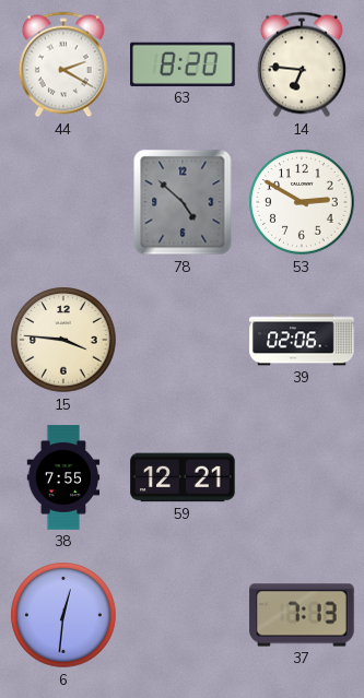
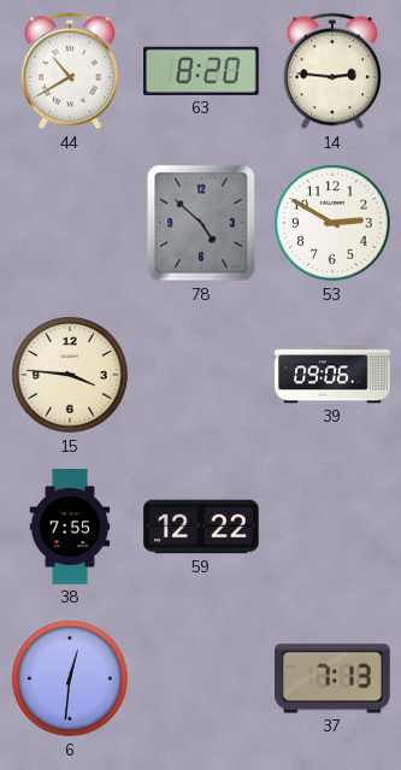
44: 2:20 -> 10:40
14: 6:46 -> 2:46
39: 02:06 -> 09:06
59: 12:21 -> 12:22
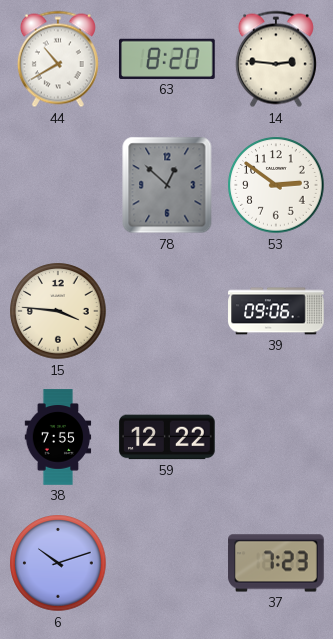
78: 4:52 -> 12:52
53: 2:50 -> 2:51
6: 12:31 -> 10:12
37: 7:13 -> 7:23
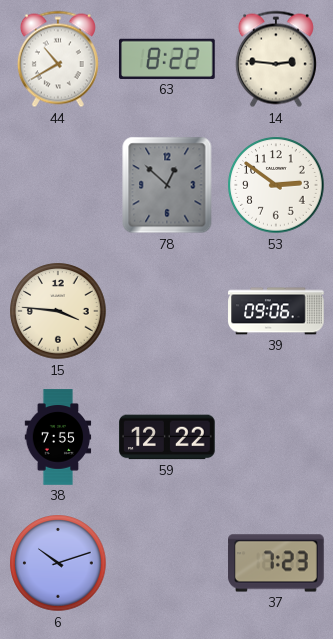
63: 8:20 -> 8:22
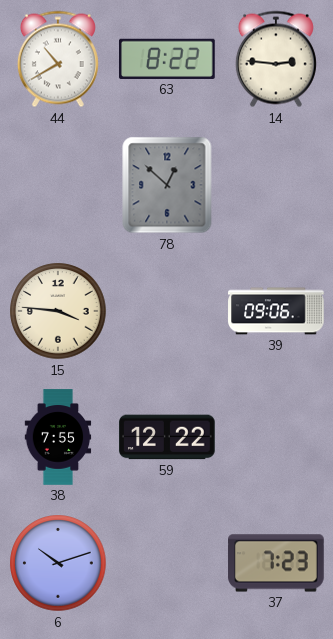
53: 2:51 -> none
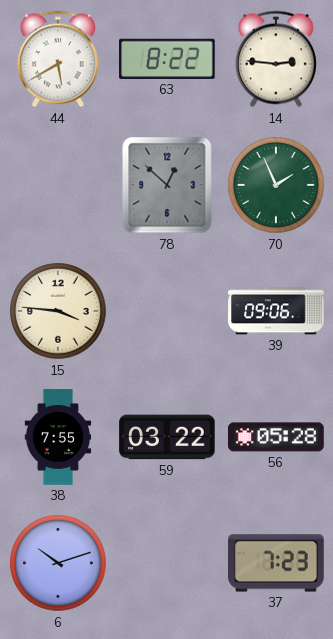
44: 10:40 -> 5:40
70: none -> 1:56
59: 12:22 -> 03:22
56: none -> 05:28
